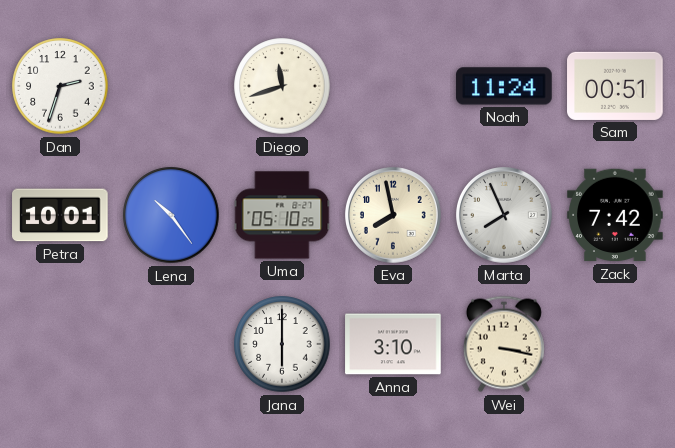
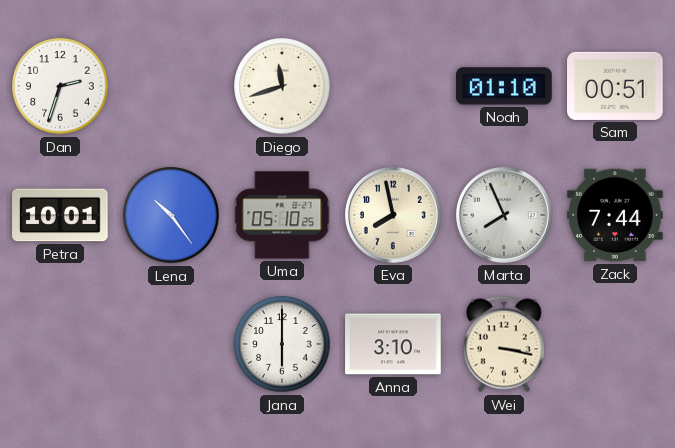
Noah: 11:24 -> 01:10
Zack: 7:42 -> 7:44
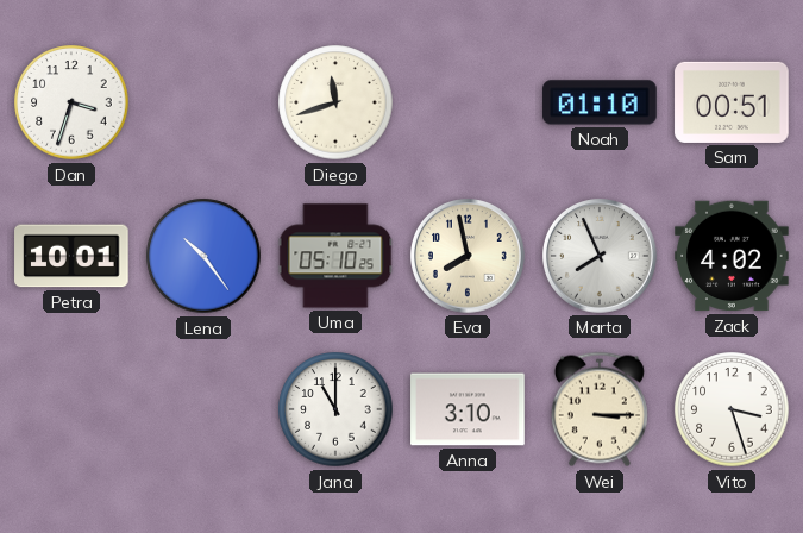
Dan: 2:33 -> 3:33
Zack: 7:44 -> 4:02
Jana: 6:00 -> 11:00
Wei: 3:17 -> 3:15
Vito: none -> 3:27
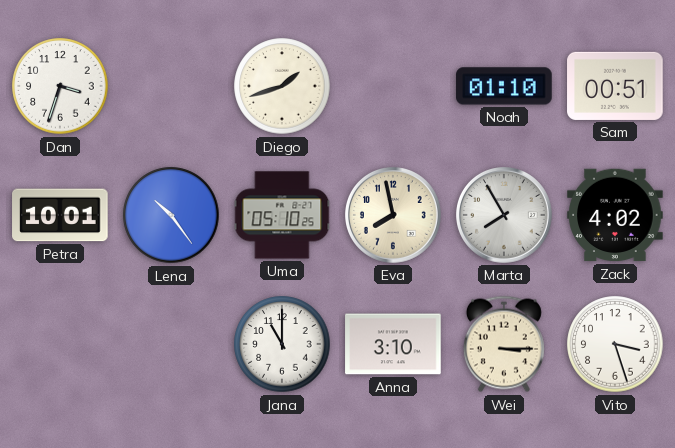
Diego: 11:42 -> 1:42
Marta: 7:56 -> 7:55
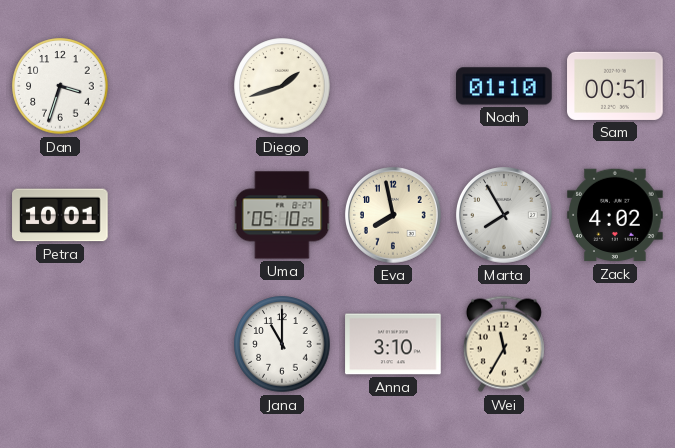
Lena: 10:24 -> none
Wei: 3:15 -> 11:35
Vito: 3:27 -> none
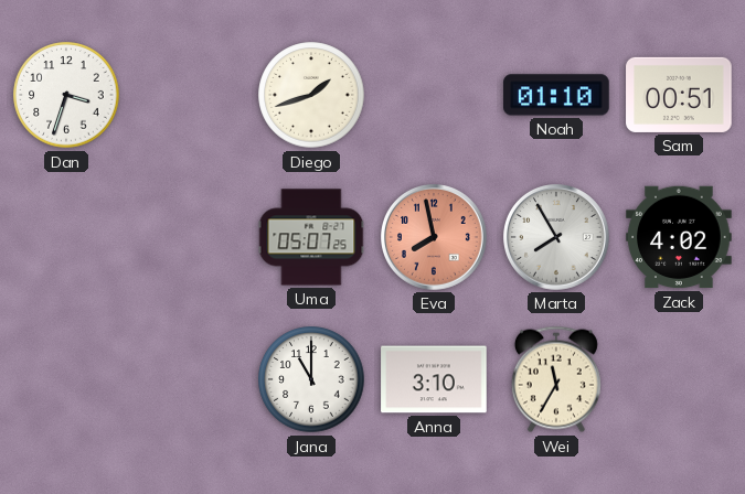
Petra: 10:01 -> none
Uma: 05:10 -> 05:07
Eva dial: cream -> salmon
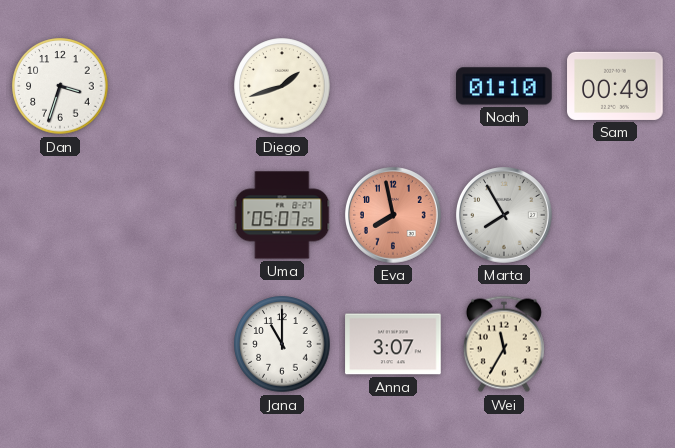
Sam: 00:51 -> 00:49
Zack: 4:02 -> none
Anna: 3:10 -> 3:07
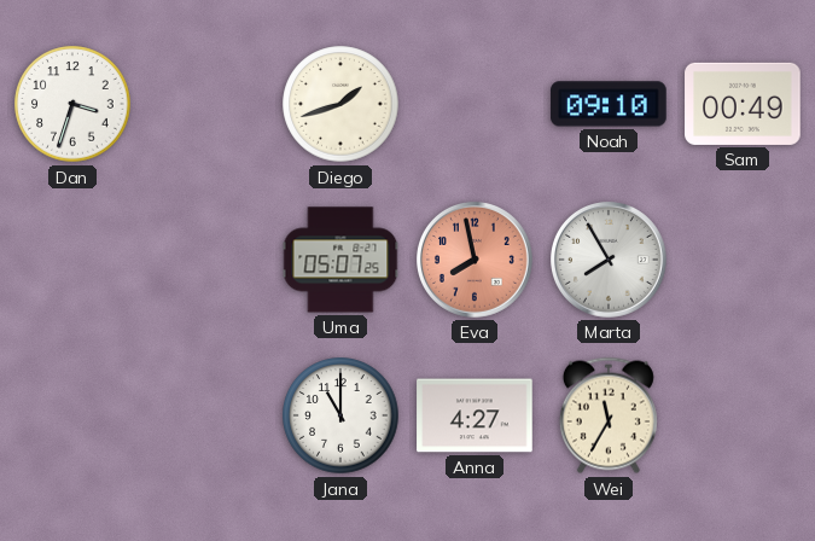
Noah: 01:10 -> 09:10
Anna: 3:07 -> 4:27
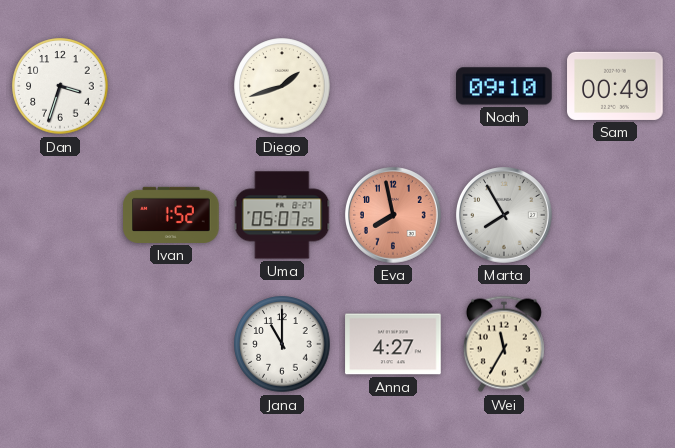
Ivan: none -> 1:52
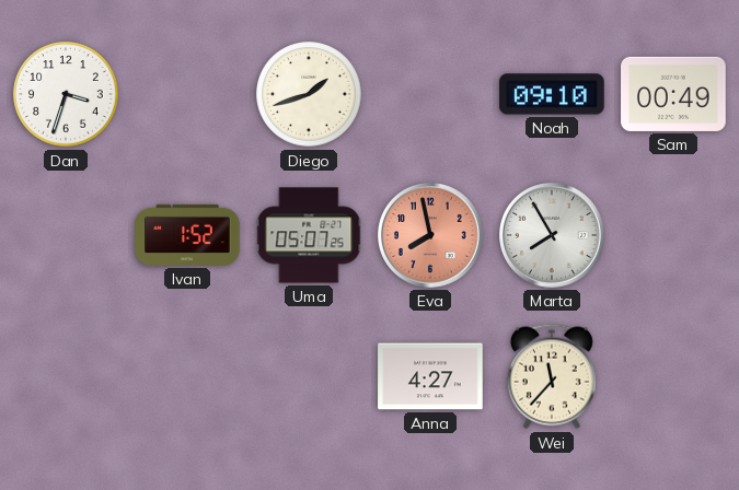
Jana: 11:00 -> none
Wei: 11:35 -> 11:37
